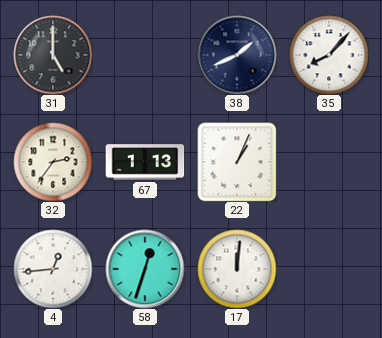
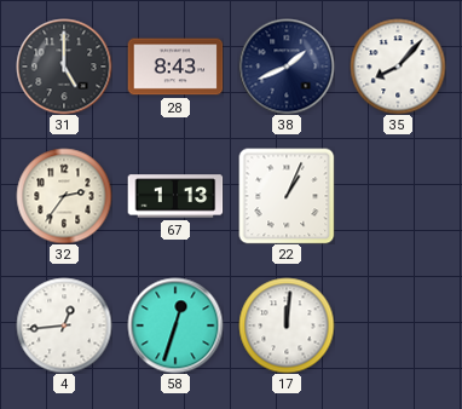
28: none -> 8:43
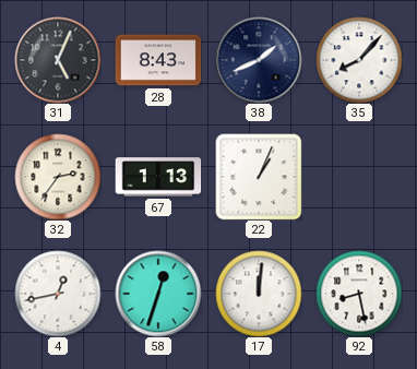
31: 5:00 -> 5:04
4: 12:44 -> 12:43
92: none -> 8:28
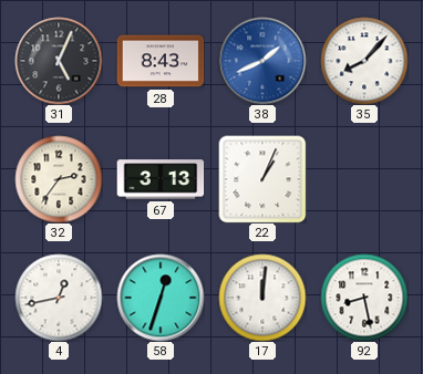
38 dial: navy -> blue
67: 1:13 -> 3:13
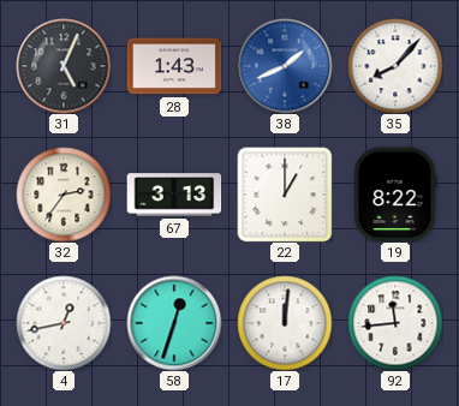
28: 8:43 -> 1:43
22: 1:04 -> 1:00
19: none -> 8:22
92: 8:28 -> 11:44
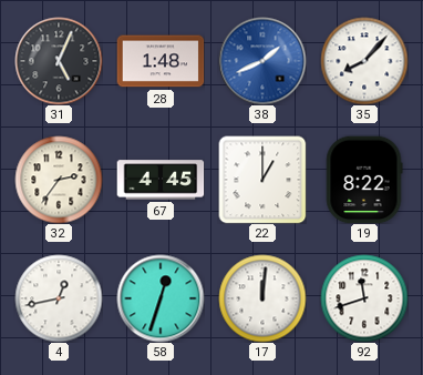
28: 1:43 -> 1:48
67: 3:13 -> 4:45
92: 11:44 -> 11:42
